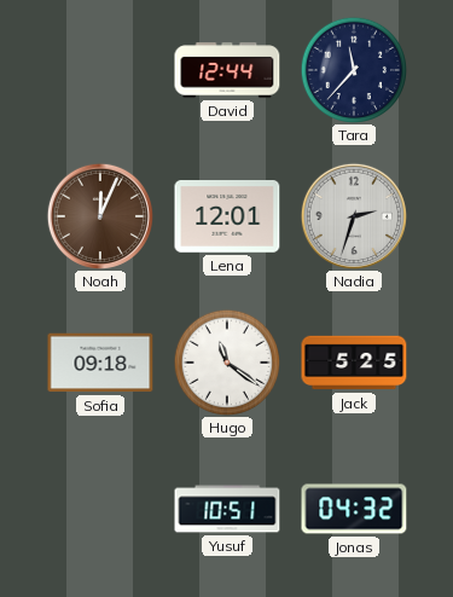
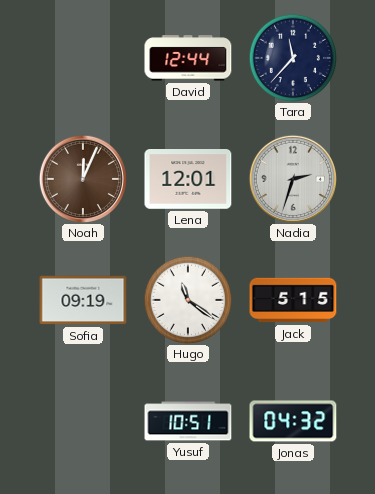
Sofia: 09:18 -> 09:19
Jack: 5:25 -> 5:15
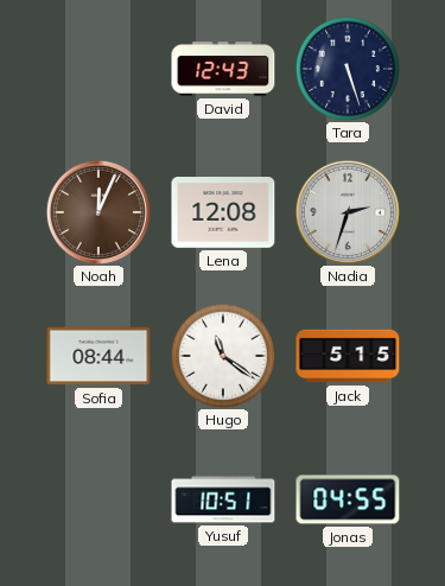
David: 12:44 -> 12:43
Tara: 11:37 -> 5:27
Lena: 12:01 -> 12:08
Sofia: 09:19 -> 08:44
Jonas: 04:32 -> 04:55
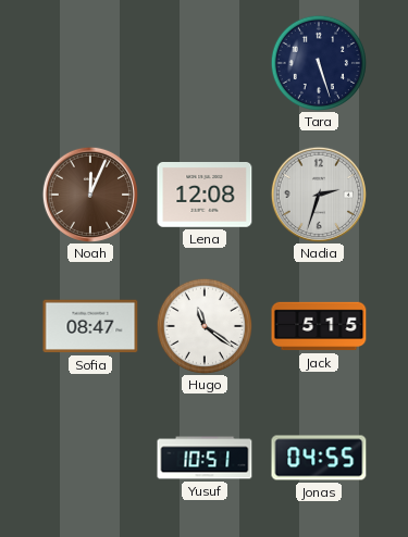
David: 12:43 -> none
Sofia: 08:44 -> 08:47
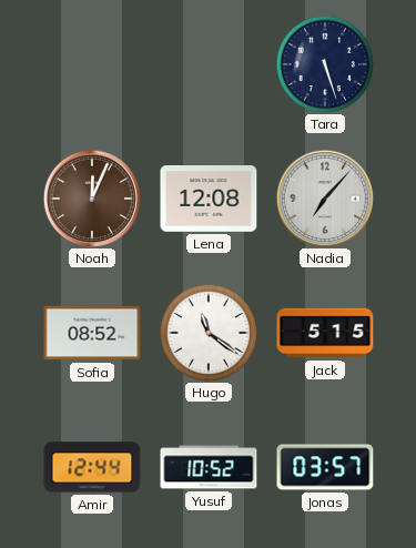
Nadia: 2:33 -> 7:07
Sofia: 08:47 -> 08:52
Amir: none -> 12:44
Yusuf: 10:51 -> 10:52
Jonas: 04:55 -> 03:57
